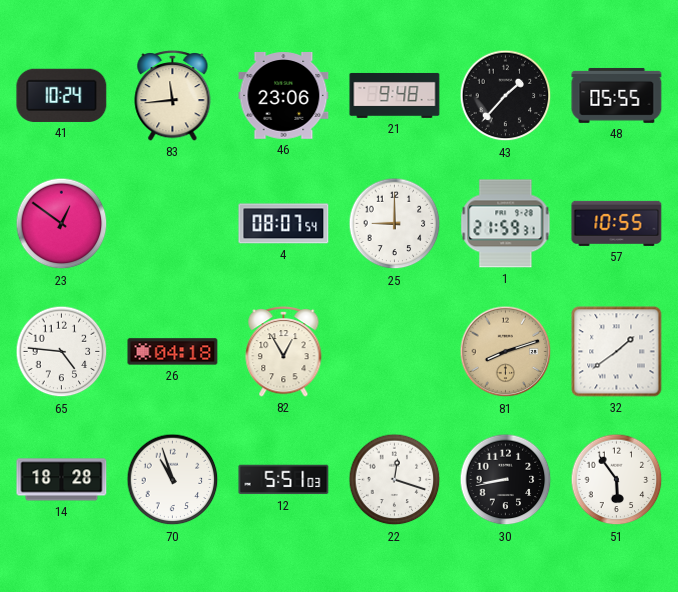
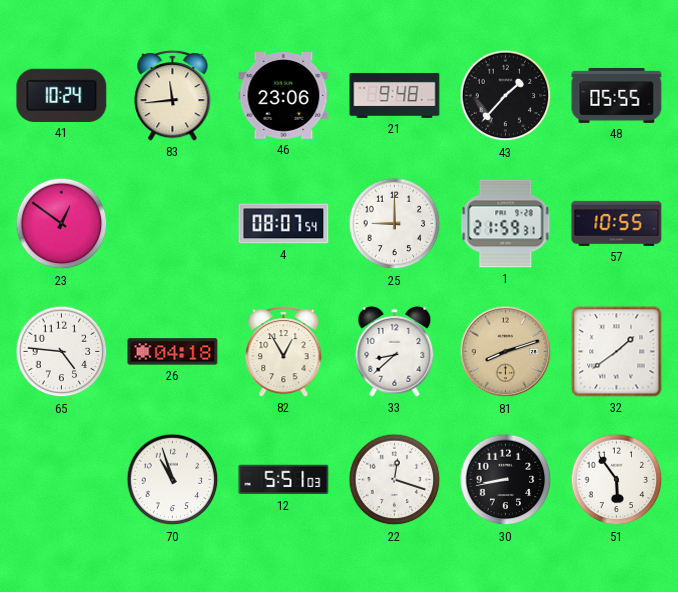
33: none -> 8:38
14: 18:28 -> none
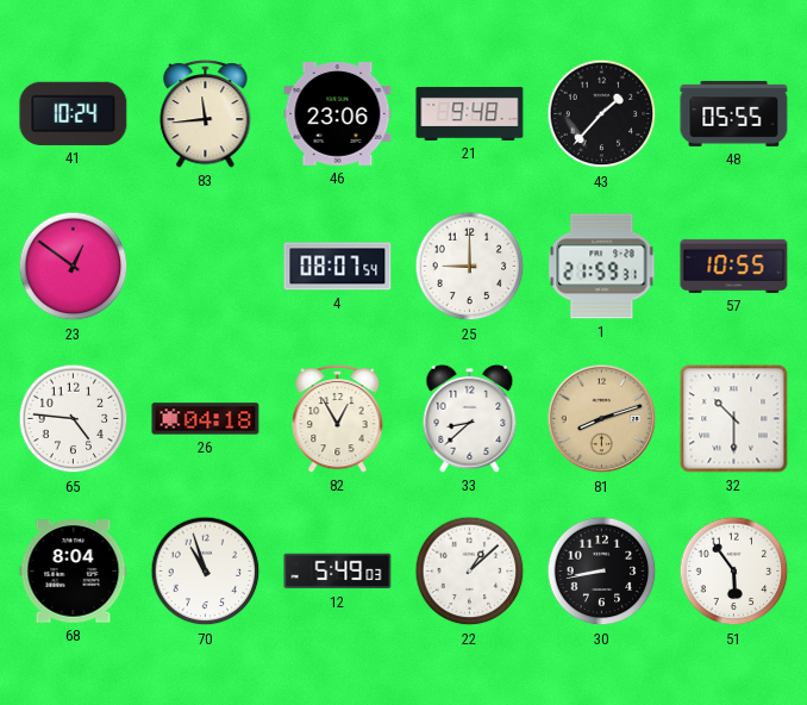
32: 1:39 -> 10:30
68: none -> 8:04
12: 5:51 -> 5:49
22: 12:18 -> 1:08
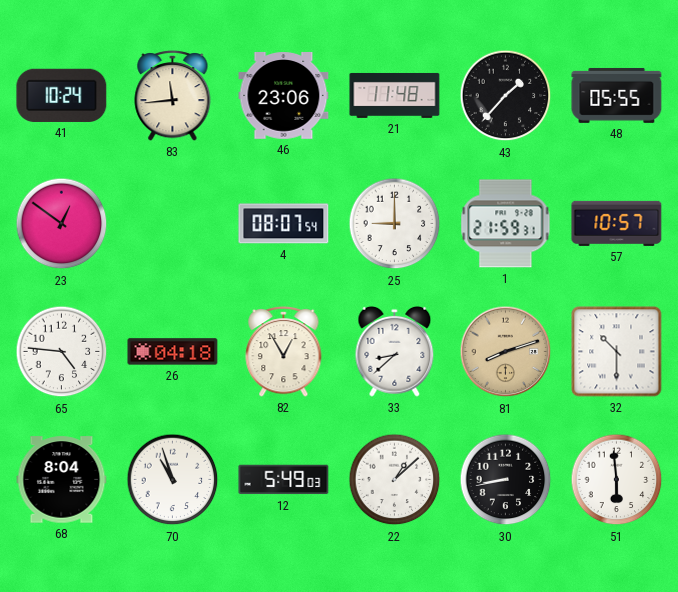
21: 9:48 -> 11:48
57: 10:55 -> 10:57
51: 5:54 -> 5:59
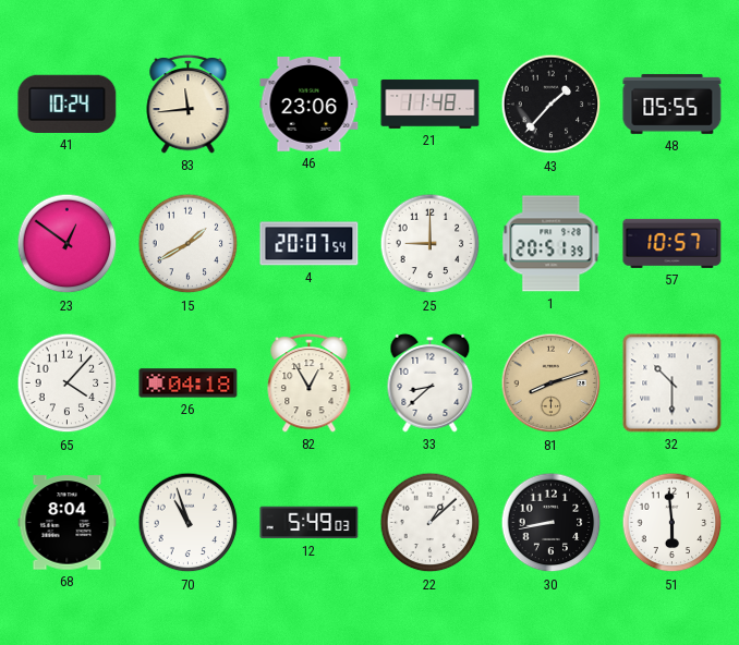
15: none -> 1:40
4: 08:07 -> 20:07
1: 21:59 -> 20:51
65: 4:46 -> 4:07
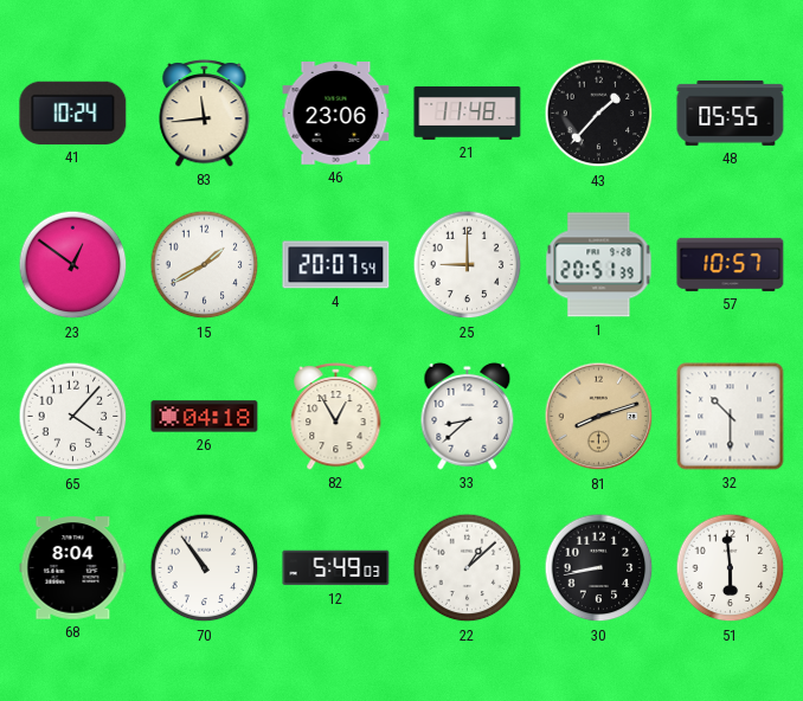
70: 10:57 -> 10:54
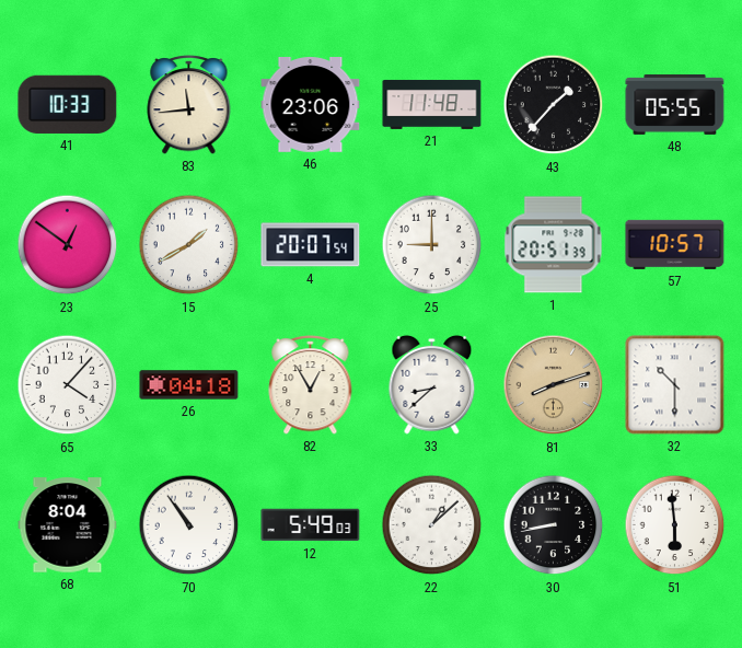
41: 10:24 -> 10:33
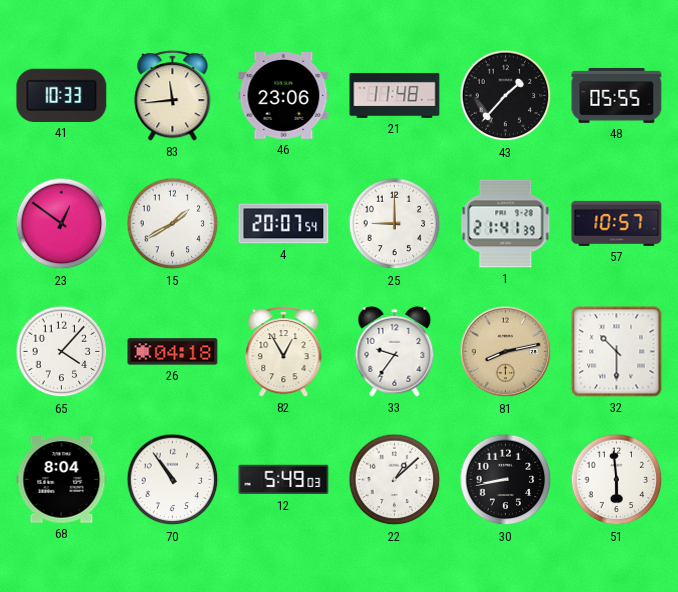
1: 20:51 -> 21:41
33: 8:38 -> 9:36
81: 8:12 -> 8:13
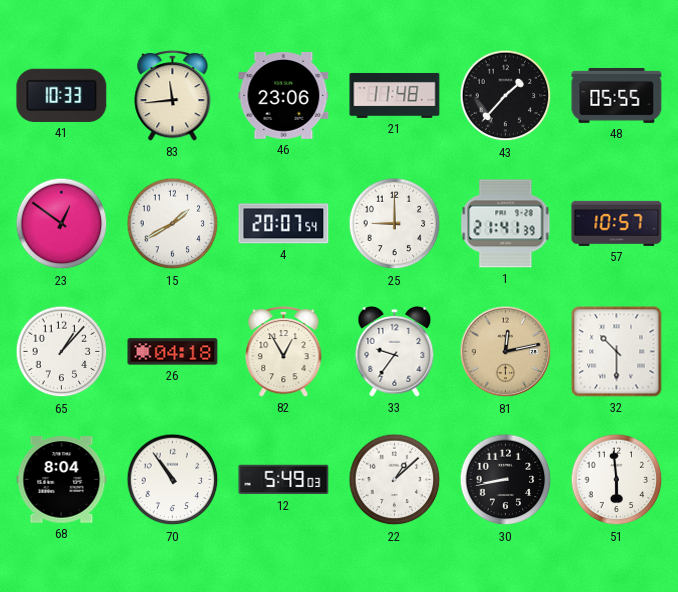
65: 4:07 -> 1:07
81: 8:13 -> 12:13
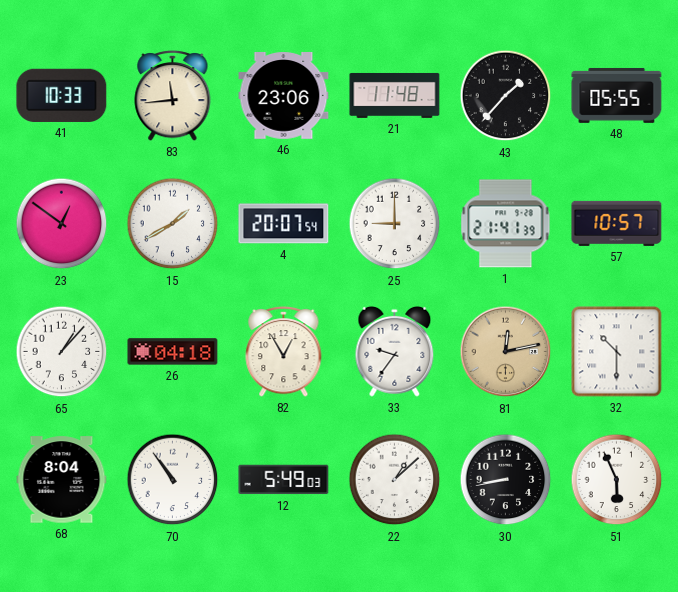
51: 5:59 -> 5:56
